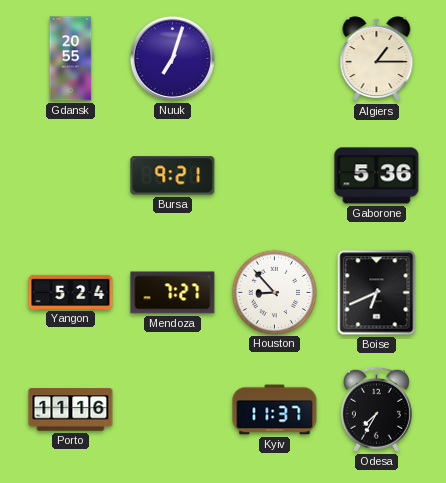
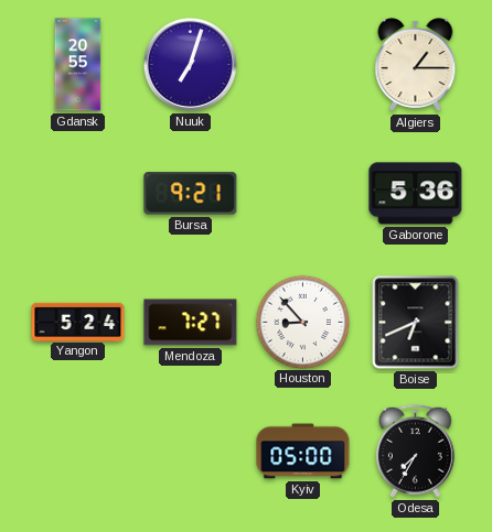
Porto: 11:16 -> none
Kyiv: 11:37 -> 05:00
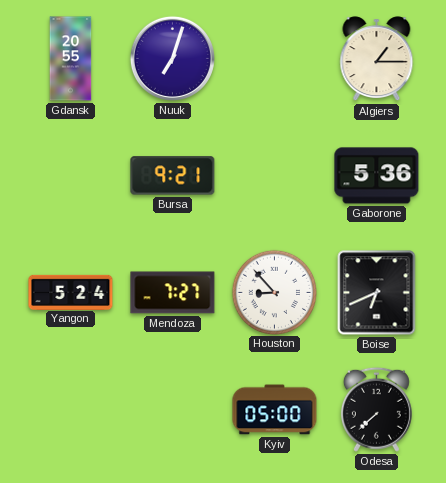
Odesa: 7:35 -> 7:38
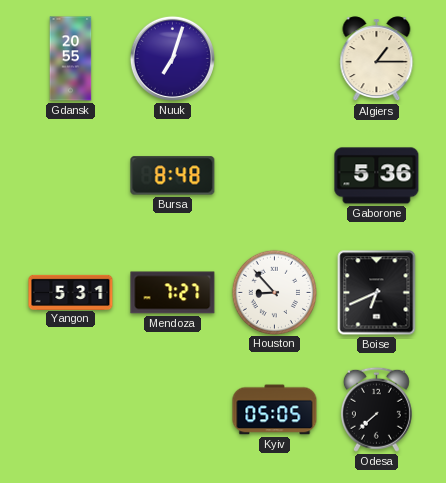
Bursa: 9:21 -> 8:48
Yangon: 5:24 -> 5:31
Kyiv: 05:00 -> 05:05
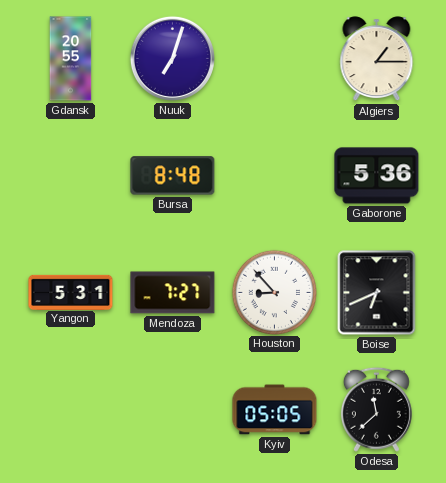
Odesa: 7:38 -> 11:38
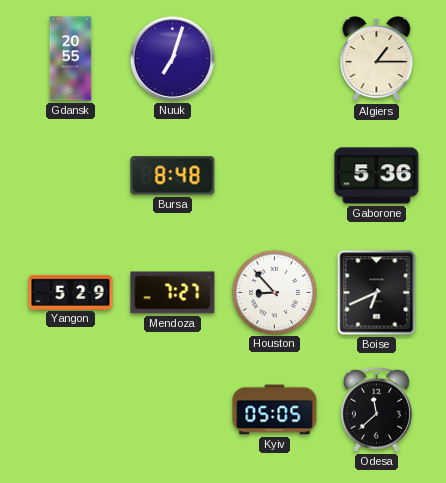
Yangon: 5:31 -> 5:29
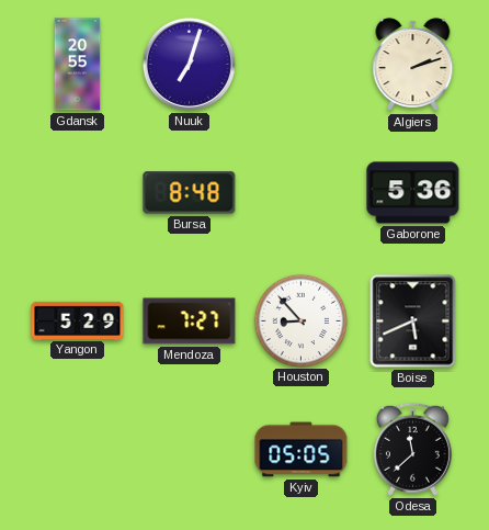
Algiers: 1:15 -> 2:12
Boise: 6:41 -> 5:41
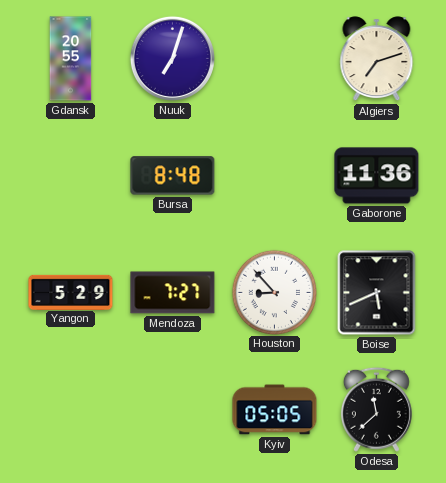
Algiers: 2:12 -> 7:12
Gaborone: 5:36 -> 11:36
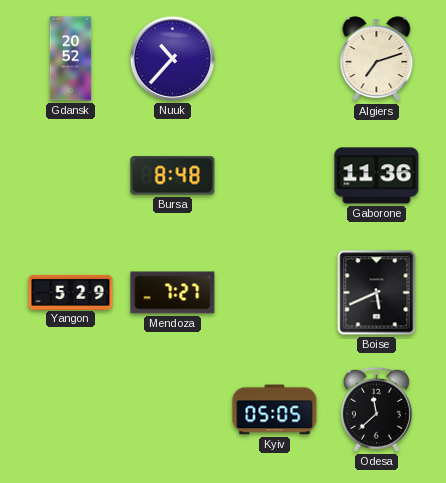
Gdansk: 20:55 -> 20:52
Nuuk: 7:03 -> 10:37
Houston: 8:53 -> none
